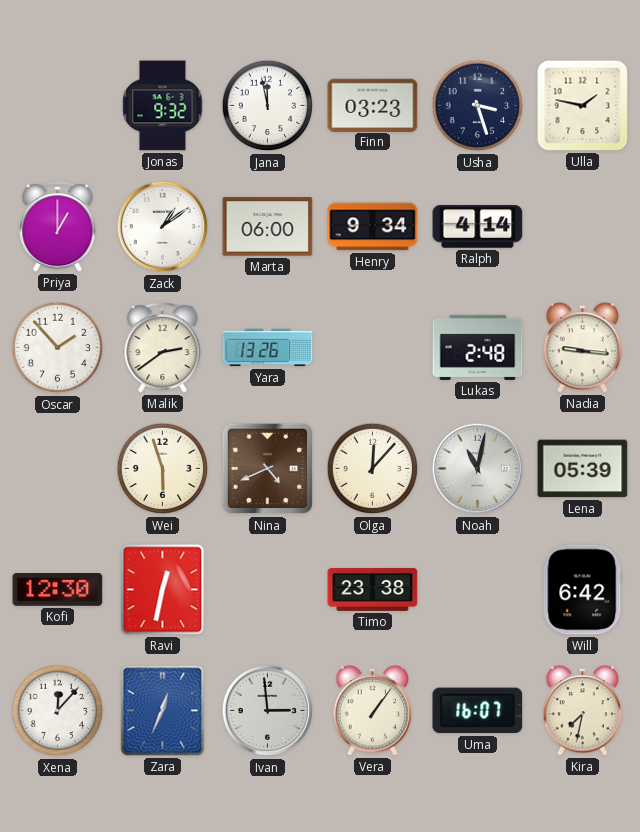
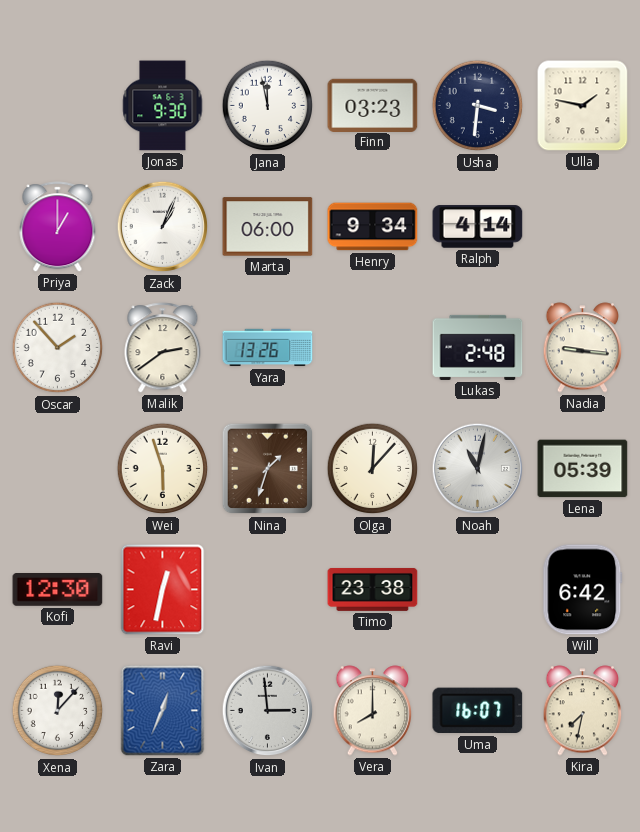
Jonas: 9:32 -> 9:30
Usha: 3:27 -> 3:31
Zack: 1:09 -> 1:04
Nina: 4:41 -> 1:33
Vera: 1:06 -> 8:00
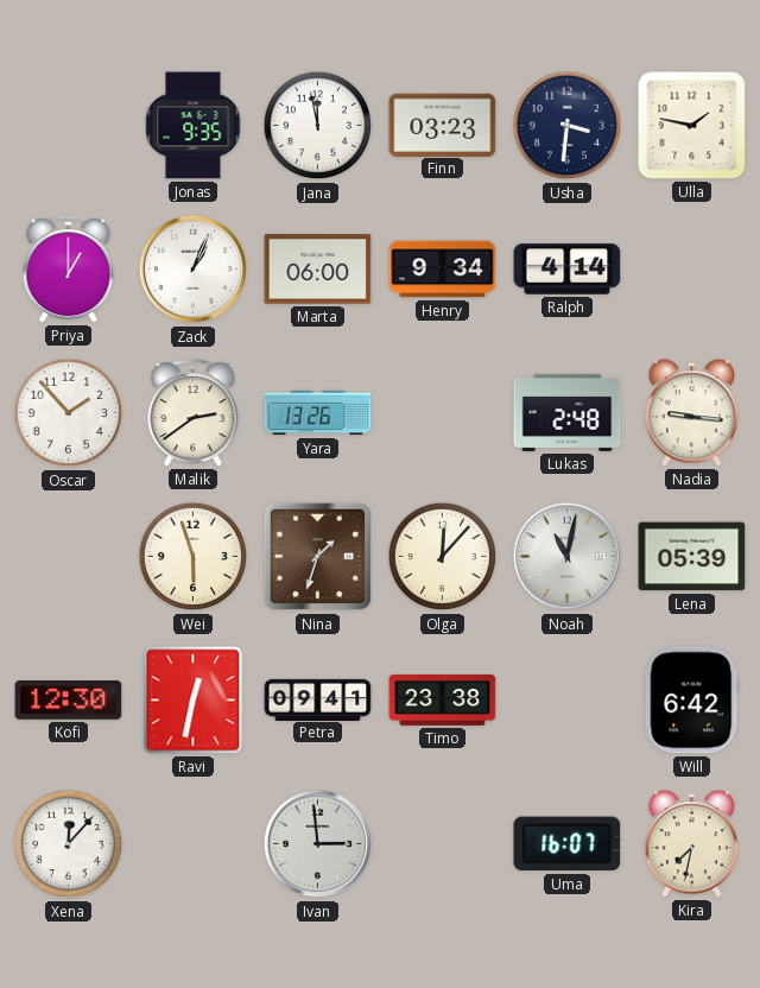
Jonas: 9:30 -> 9:35
Petra: none -> 09:41
Zara: 12:34 -> none
Vera: 8:00 -> none
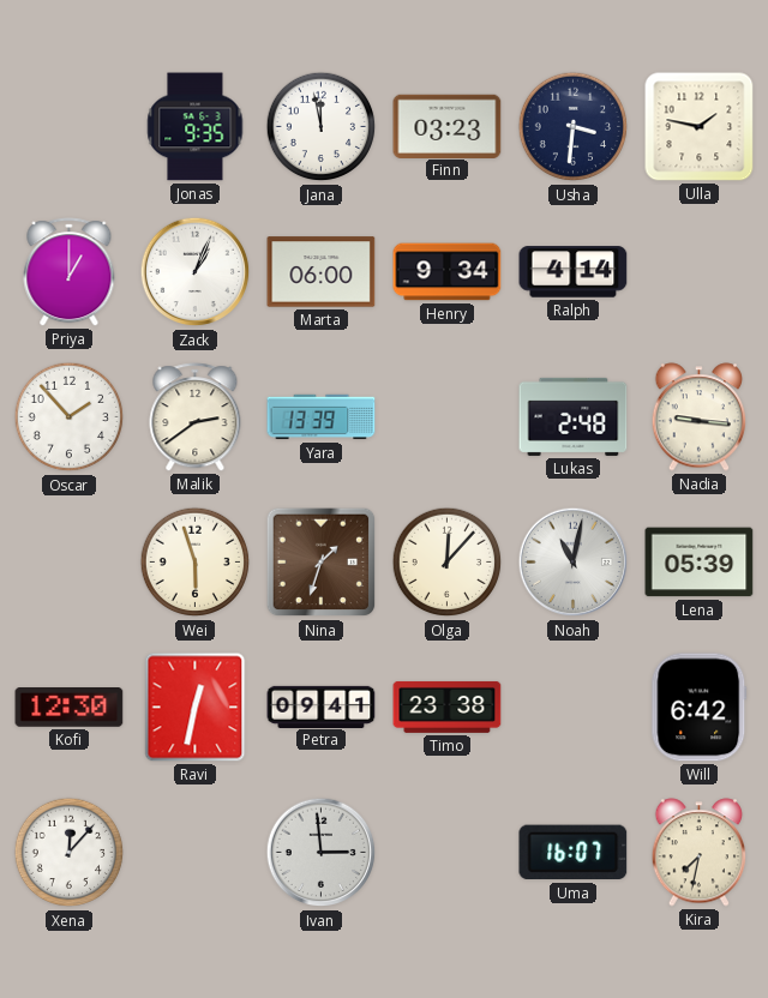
Yara: 13:26 -> 13:39
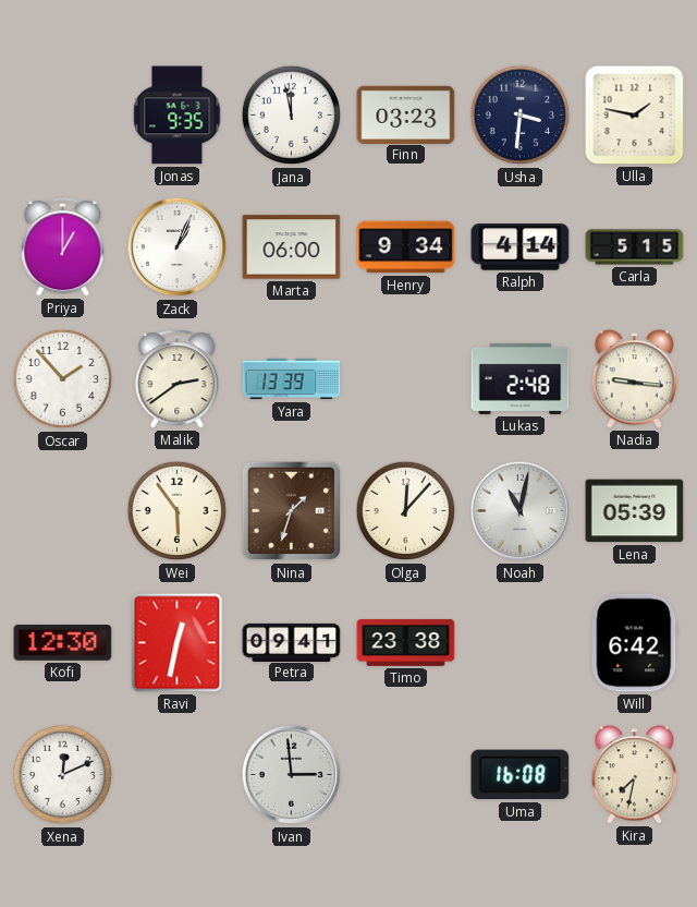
Carla: none -> 5:15
Wei: 5:57 -> 5:54
Xena: 12:07 -> 12:11
Uma: 16:07 -> 16:08
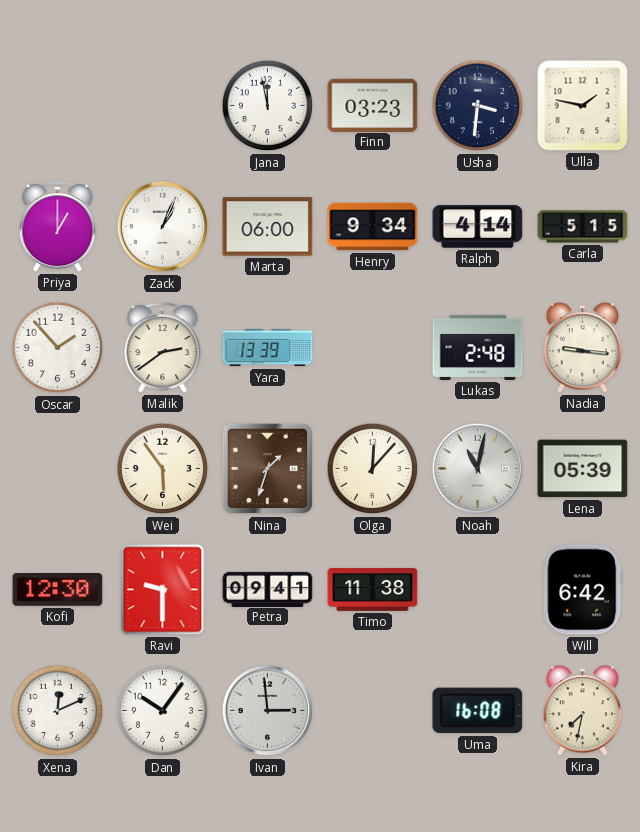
Jonas: 9:35 -> none
Ravi: 12:32 -> 9:30
Timo: 23:38 -> 11:38
Dan: none -> 10:06
